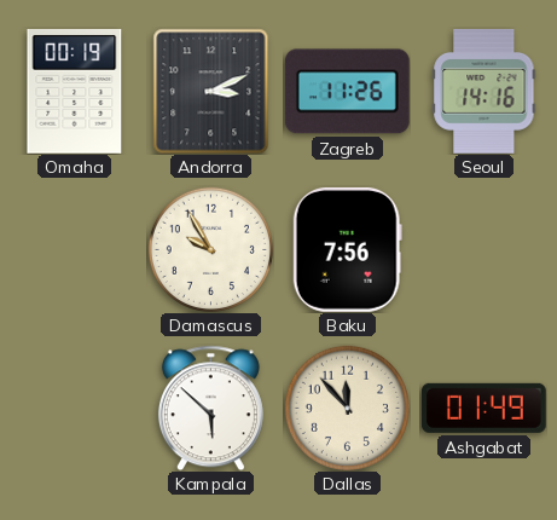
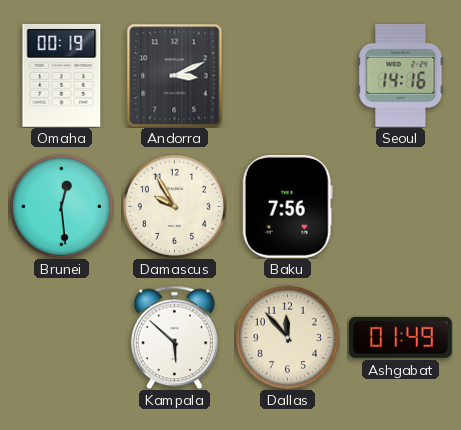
Zagreb: 11:26 -> none
Brunei: none -> 12:29
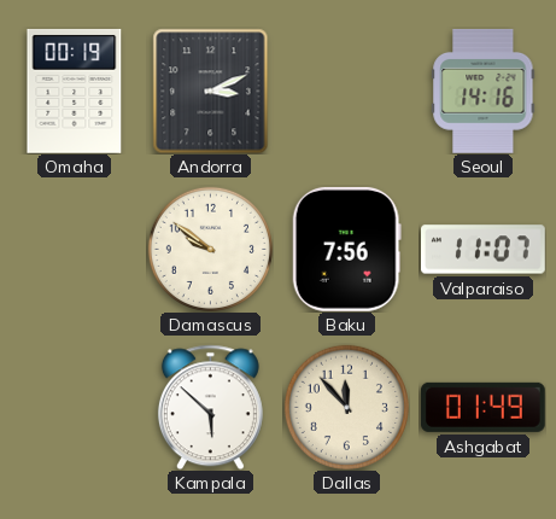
Brunei: 12:29 -> none
Damascus: 9:55 -> 9:51
Valparaiso: none -> 11:07
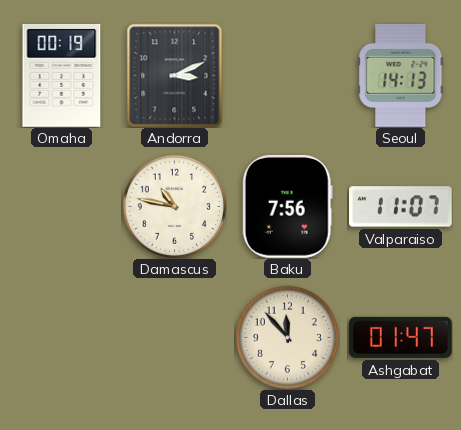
Seoul: 14:16 -> 14:13
Damascus: 9:51 -> 10:47
Kampala: 5:52 -> none
Ashgabat: 01:49 -> 01:47
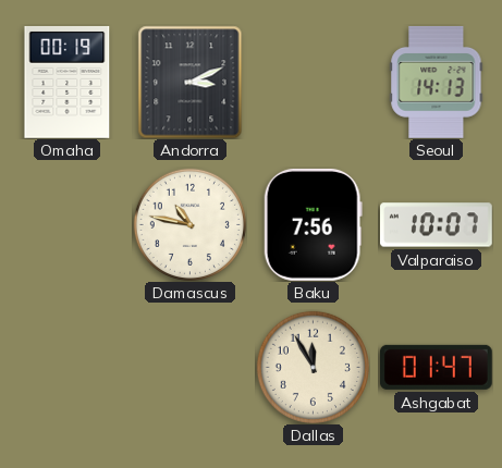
Valparaiso: 11:07 -> 10:07
Dallas: 11:53 -> 11:55
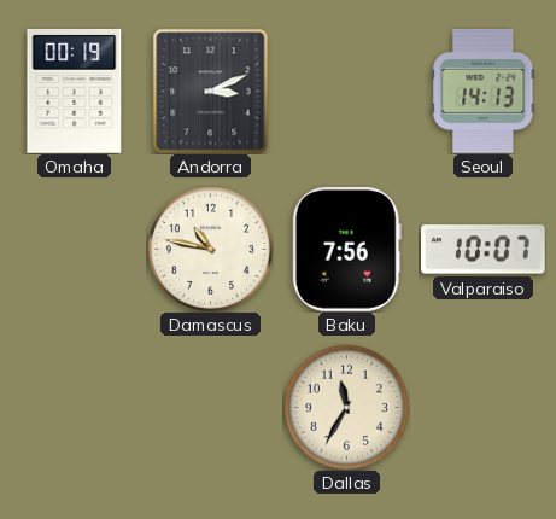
Dallas: 11:55 -> 11:35
Ashgabat: 01:47 -> none
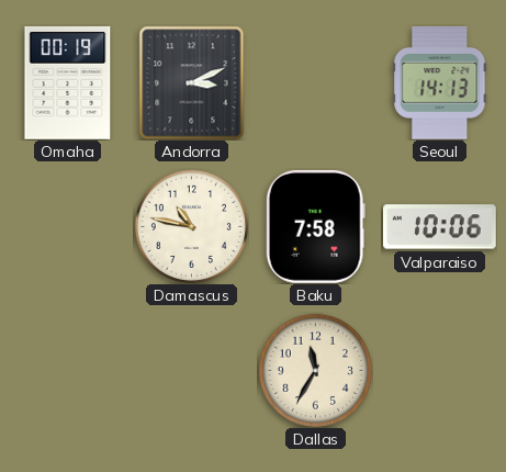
Baku: 7:56 -> 7:58
Valparaiso: 10:07 -> 10:06
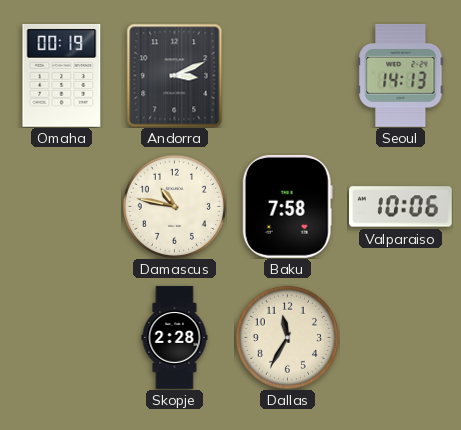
Skopje: none -> 2:28
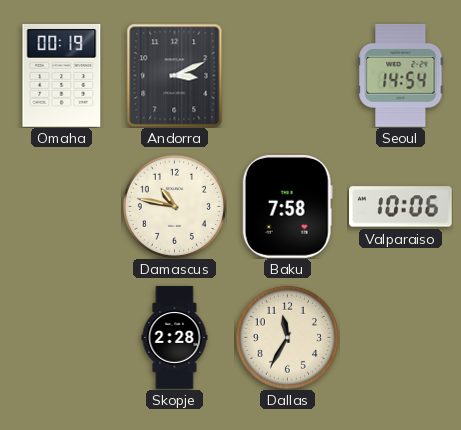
Seoul: 14:13 -> 14:54
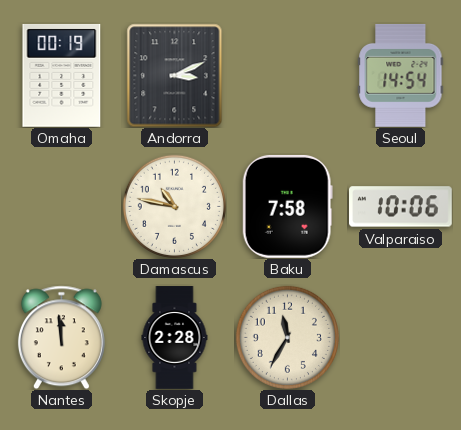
Nantes: none -> 11:59
